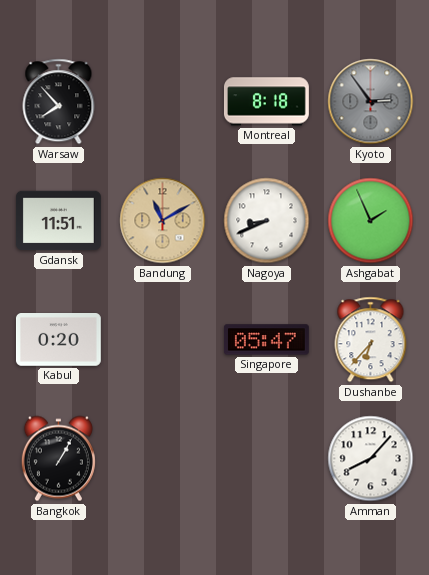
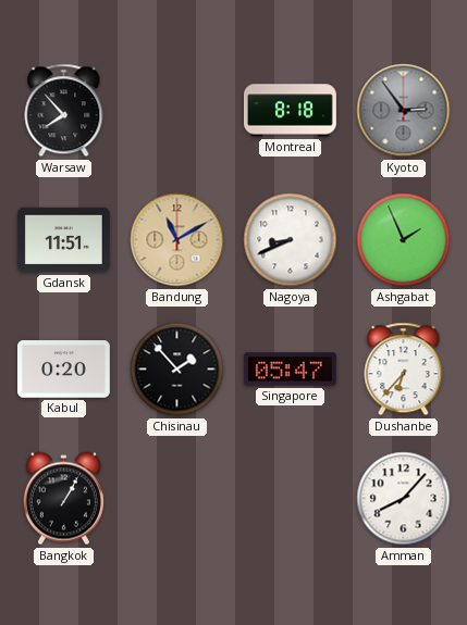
Chisinau: none -> 1:53
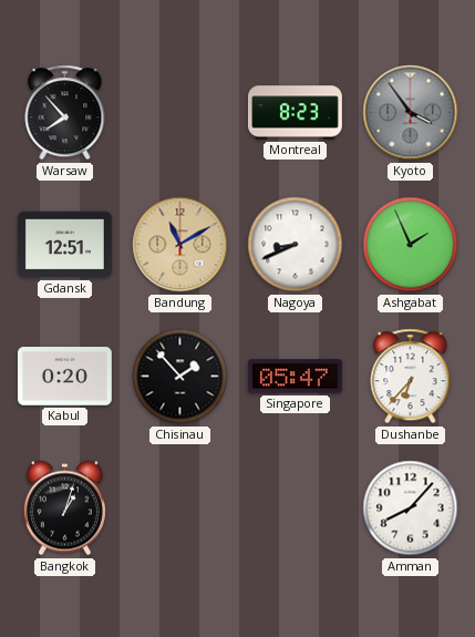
Montreal: 8:18 -> 8:23
Kyoto: 2:54 -> 3:54
Gdansk: 11:51 -> 12:51
Bangkok: 1:05 -> 1:03
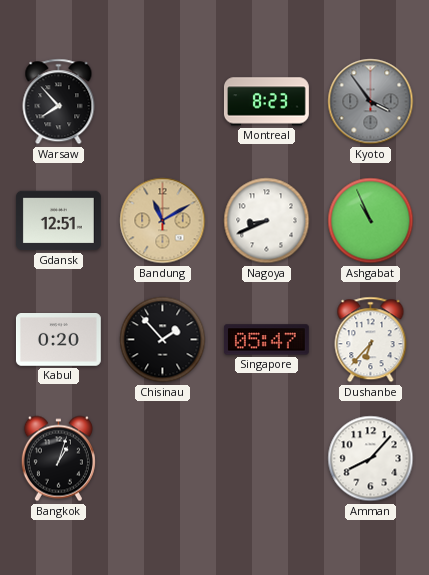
Ashgabat: 1:56 -> 10:56
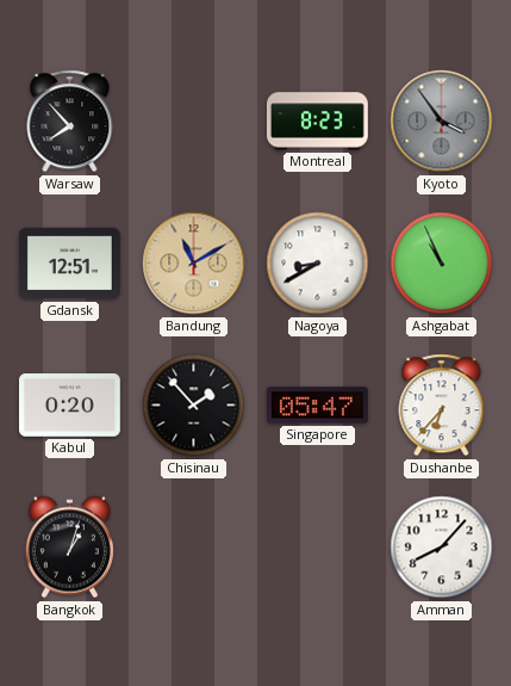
Nagoya: 8:41 -> 8:40
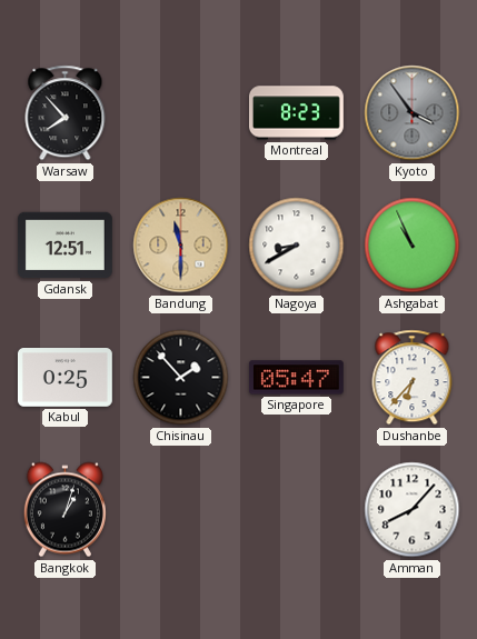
Bandung: 11:10 -> 11:30
Kabul: 0:20 -> 0:25
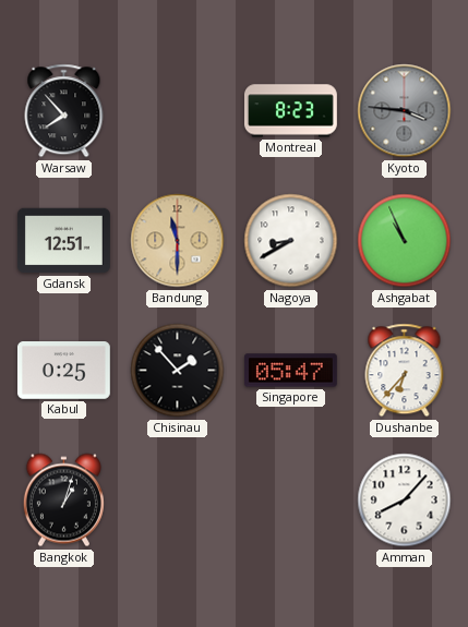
Kyoto: 3:54 -> 3:46
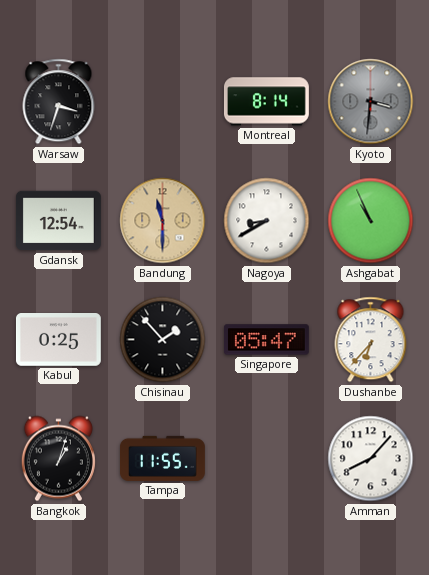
Warsaw: 7:53 -> 3:33
Montreal: 8:23 -> 8:14
Kyoto: 3:46 -> 3:31
Gdansk: 12:51 -> 12:54
Tampa: none -> 11:55
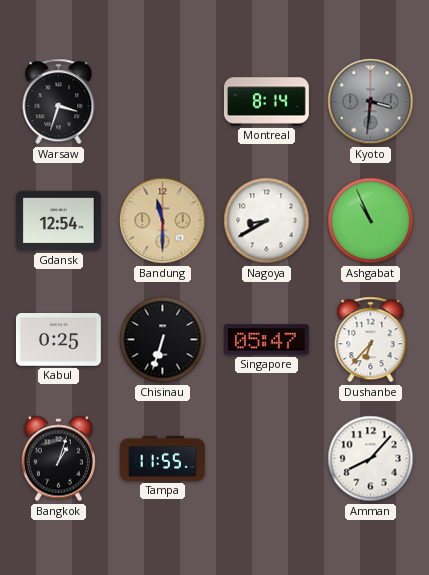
Chisinau: 1:53 -> 6:33
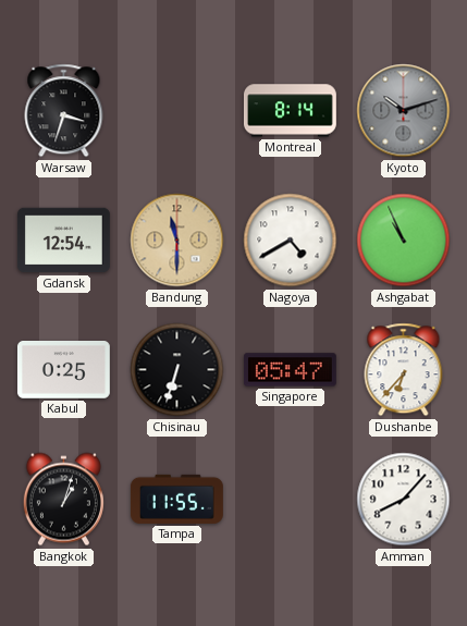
Kyoto: 3:31 -> 10:12
Nagoya: 8:40 -> 4:40
